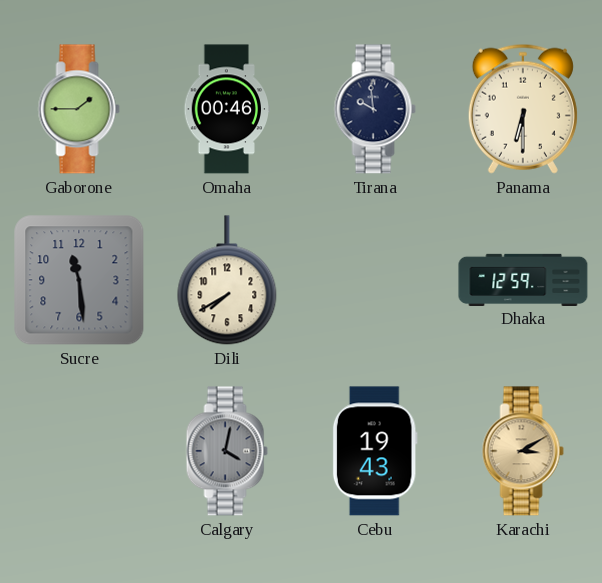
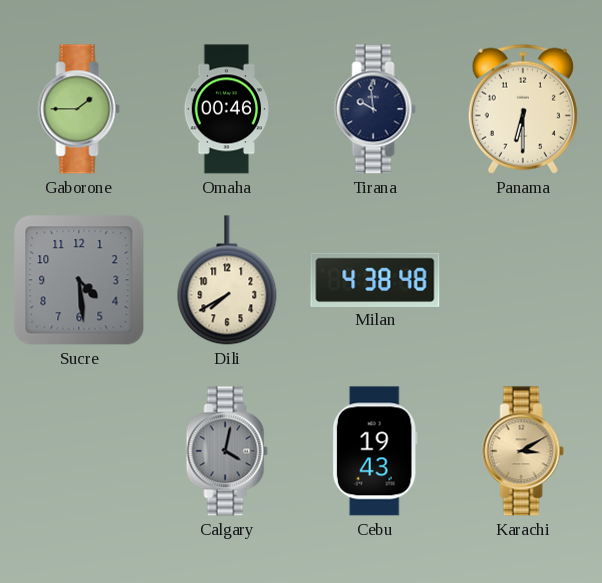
Sucre: 11:29 -> 4:29
Milan: none -> 4:38
Dhaka: 12:59 -> none
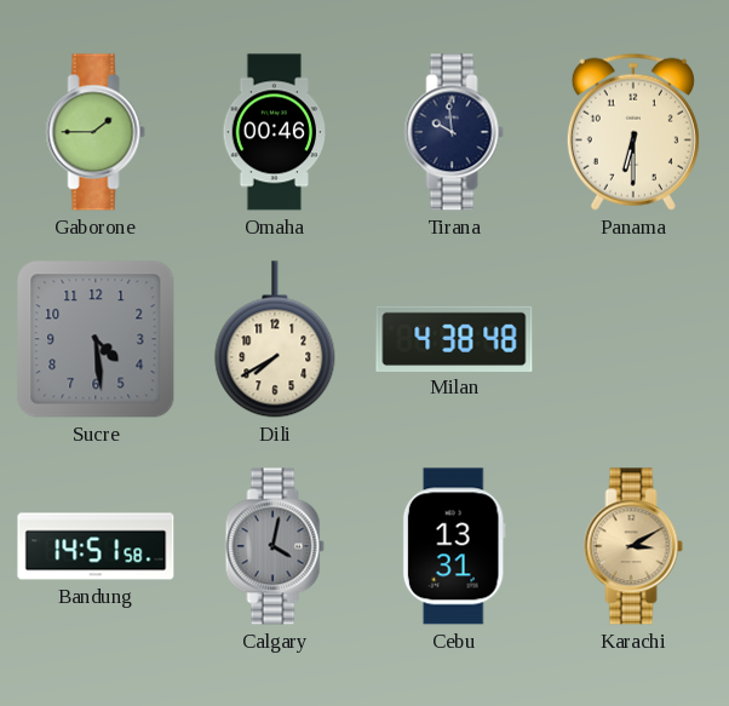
Bandung: none -> 14:51
Cebu: 19:43 -> 13:31
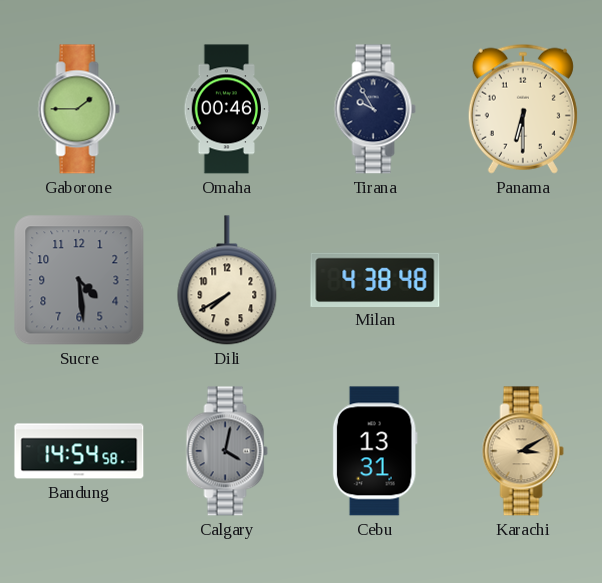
Tirana: 9:59 -> 9:55
Bandung: 14:51 -> 14:54
